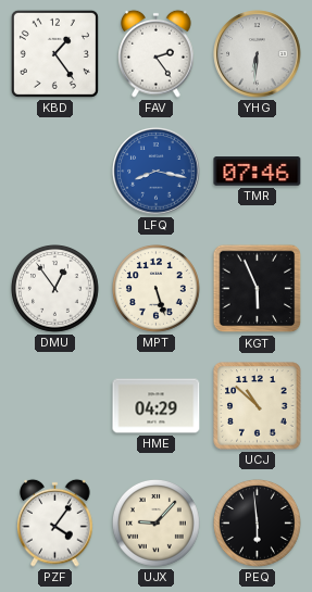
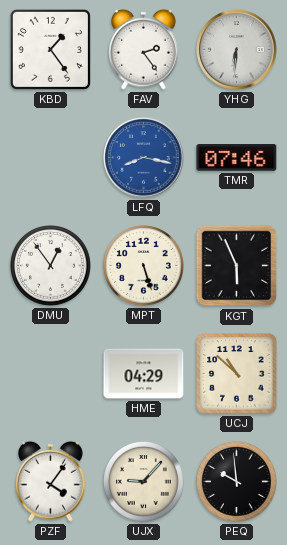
PEQ: 5:59 -> 9:59
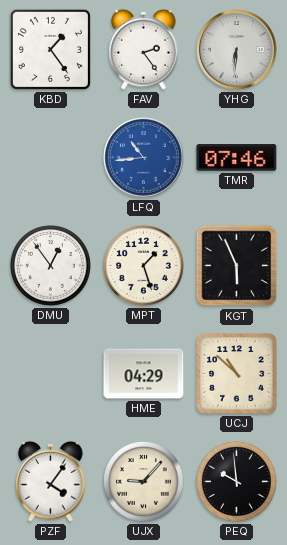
LFQ: 8:17 -> 10:44
MPT: 5:27 -> 1:27
